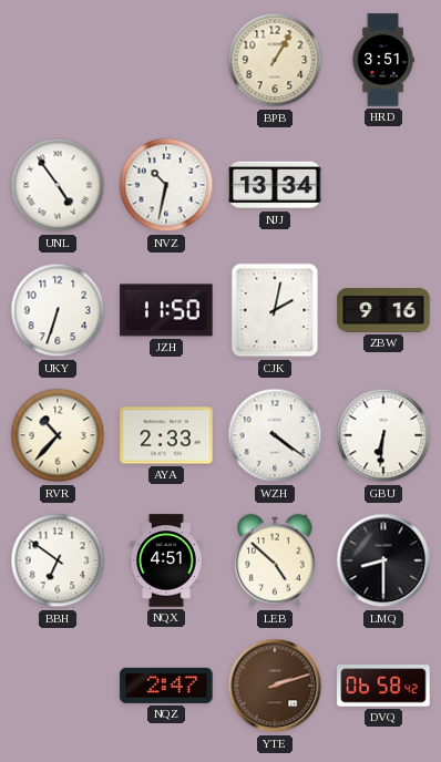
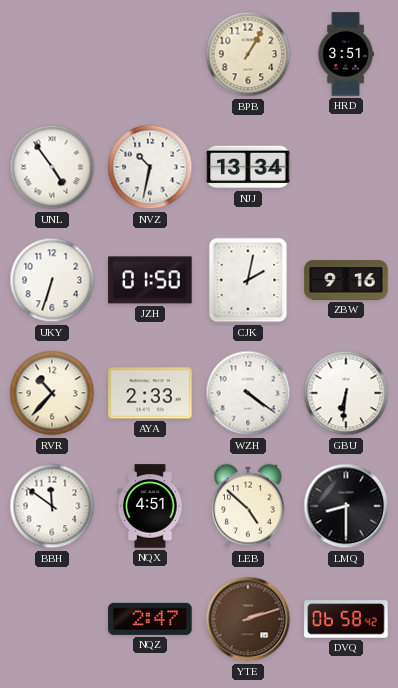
JZH: 11:50 -> 01:50
BBH: 6:51 -> 11:51
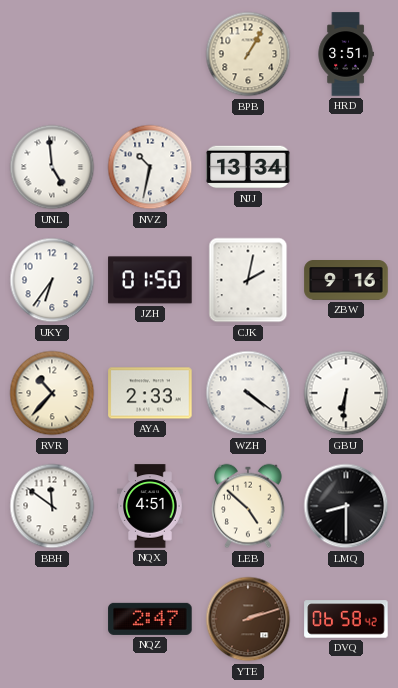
UNL: 4:54 -> 4:59
UKY: 6:33 -> 6:36
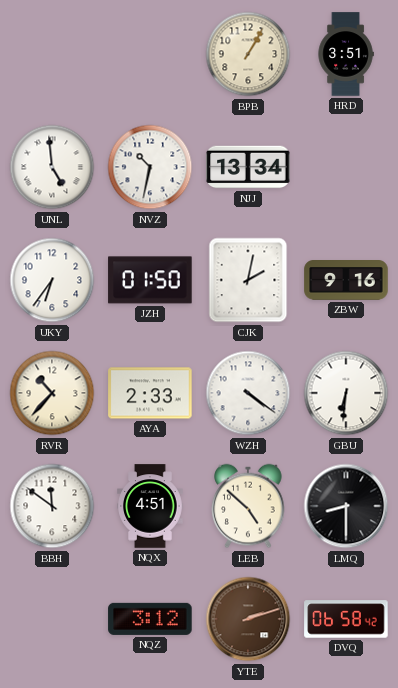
NQZ: 2:47 -> 3:12
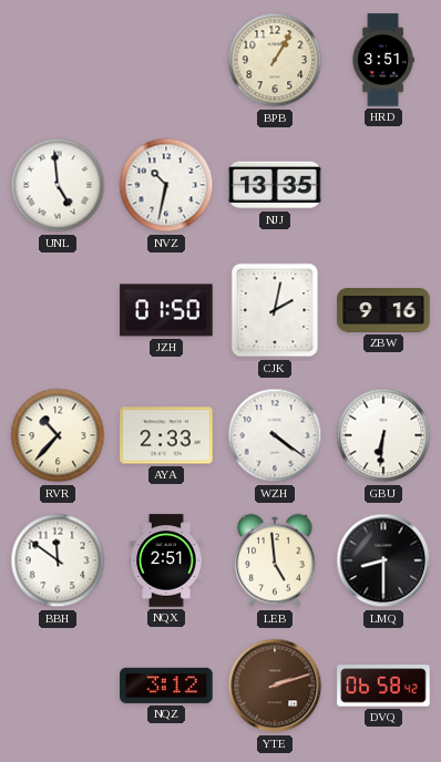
NJJ: 13:34 -> 13:35
UKY: 6:36 -> none
NQX: 4:51 -> 2:51
LEB: 4:52 -> 4:59
